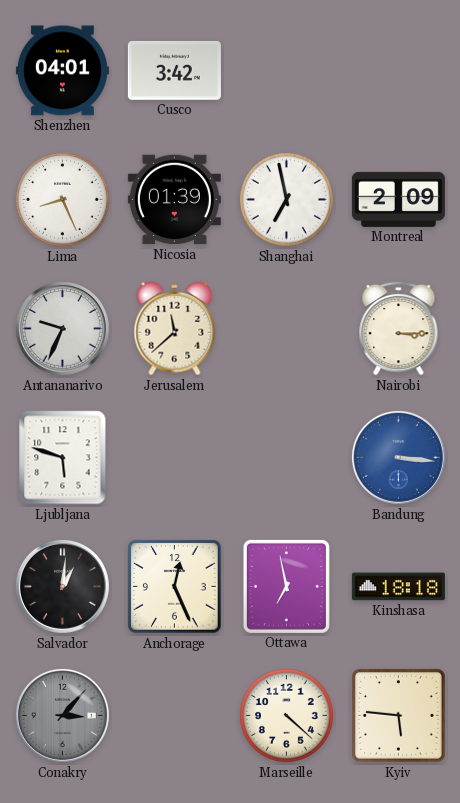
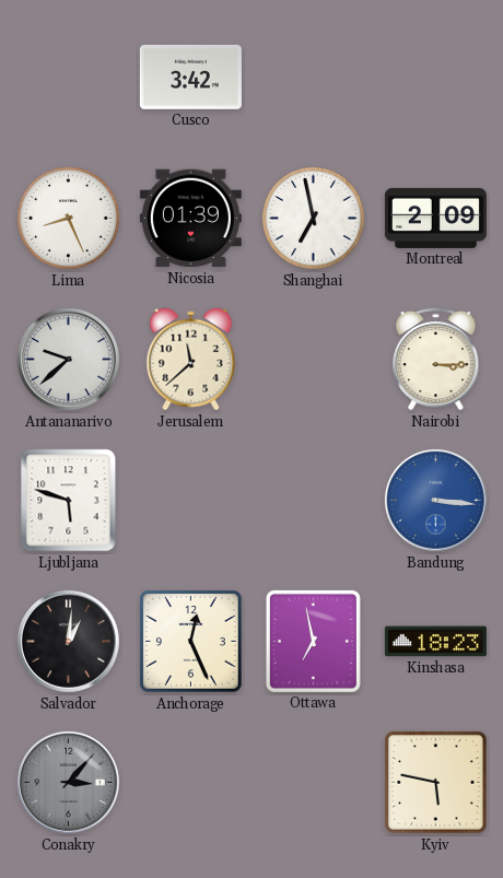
Shenzhen: 04:01 -> none
Antananarivo: 9:34 -> 9:38
Kinshasa: 18:18 -> 18:23
Marseille: 4:22 -> none
Kyiv: 5:46 -> 5:47
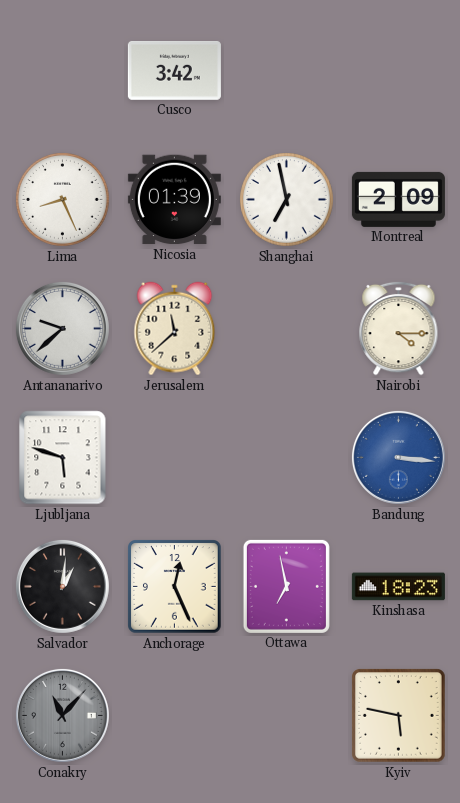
Nairobi: 3:15 -> 4:15
Conakry: 3:07 -> 11:07
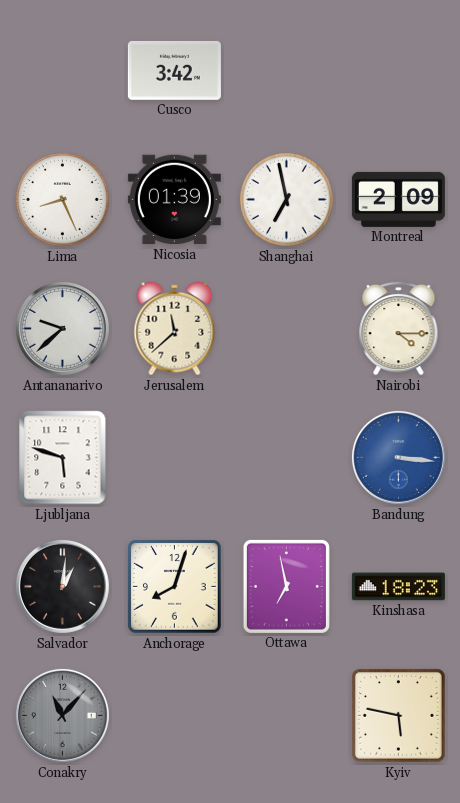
Anchorage: 12:26 -> 8:03
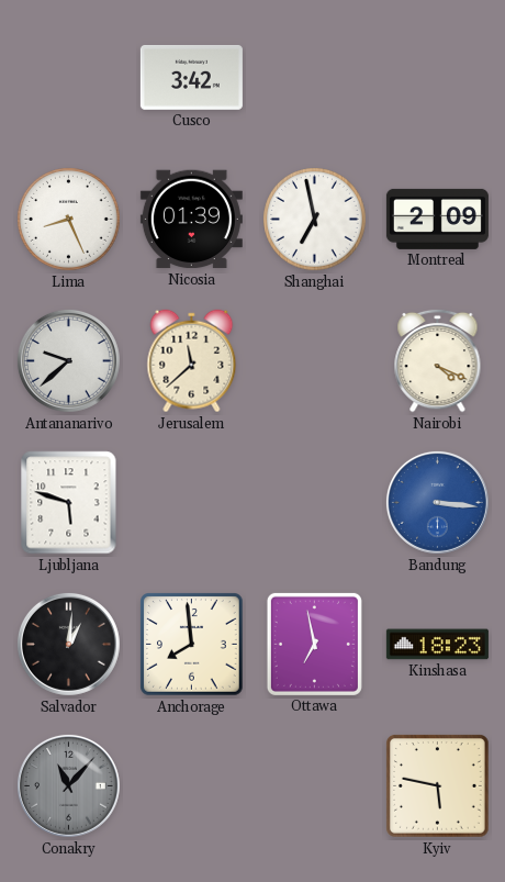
Nairobi: 4:15 -> 4:19
Anchorage: 8:03 -> 7:59
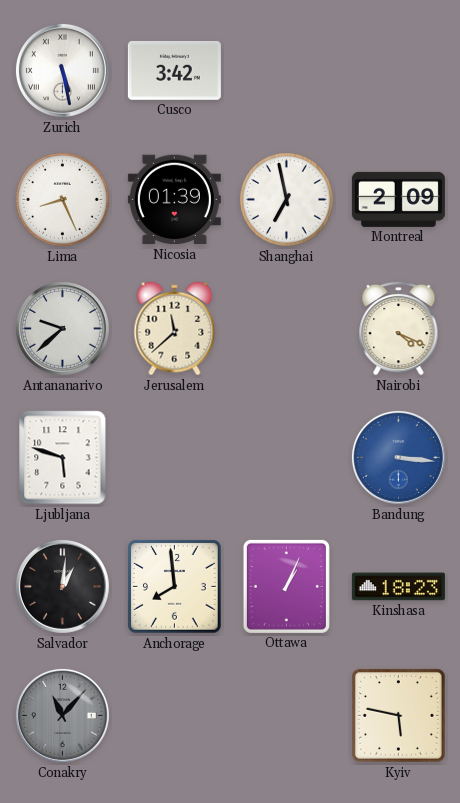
Zurich: none -> 5:28
Ottawa: 6:58 -> 1:04
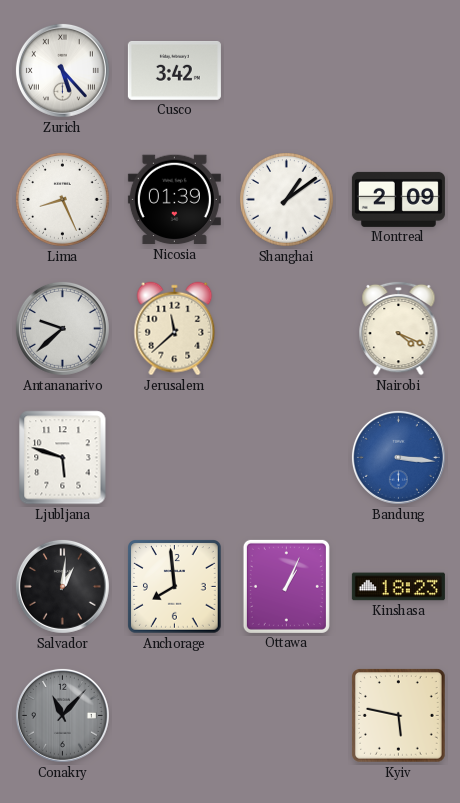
Zurich: 5:28 -> 5:23
Shanghai: 6:58 -> 1:09
